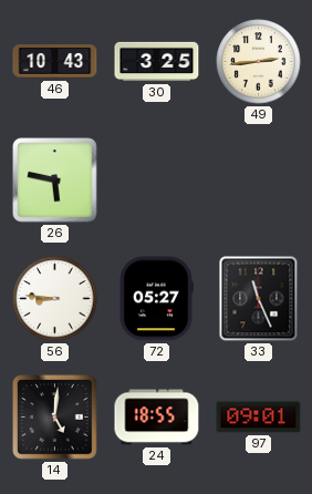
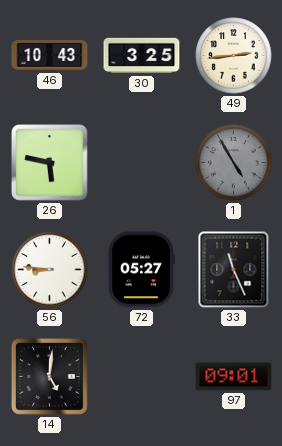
1: none -> 4:55
24: 18:55 -> none
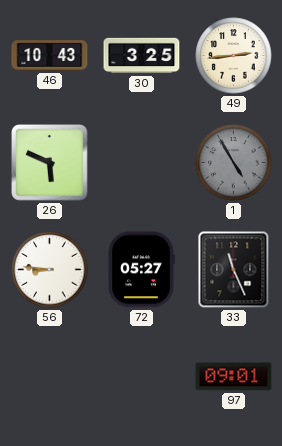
26: 5:47 -> 5:49
14: 5:01 -> none
